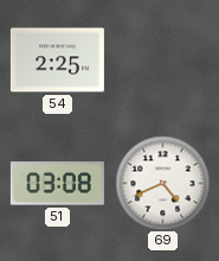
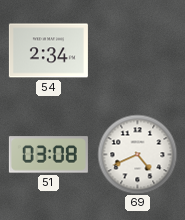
54: 2:25 -> 2:34
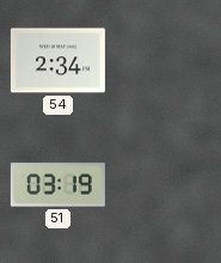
51: 03:08 -> 03:19
69: 4:41 -> none
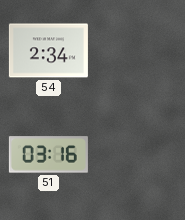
51: 03:19 -> 03:16
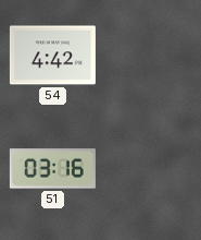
54: 2:34 -> 4:42
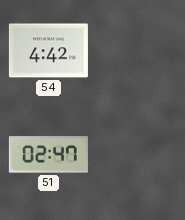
51: 03:16 -> 02:47
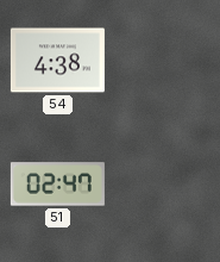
54: 4:42 -> 4:38
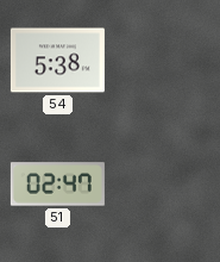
54: 4:38 -> 5:38
